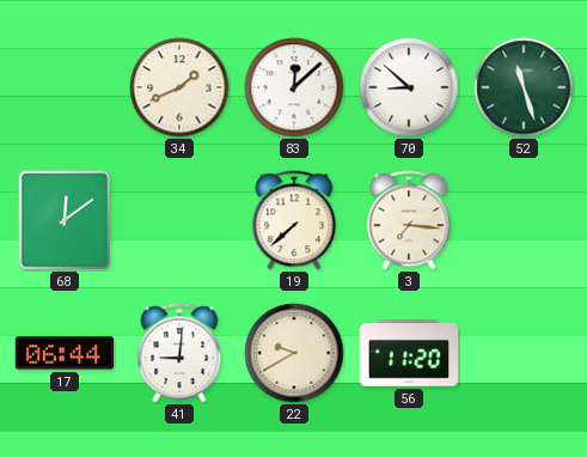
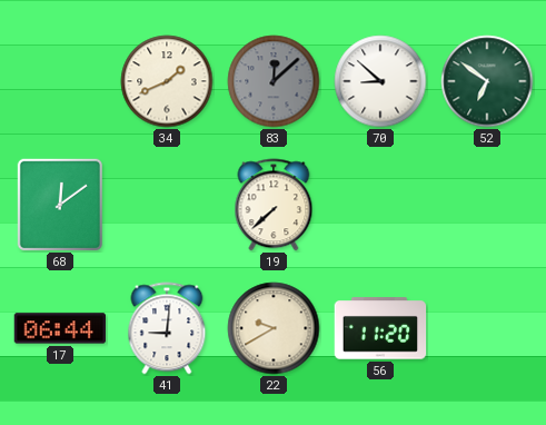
83 dial: white -> grey
52: 11:27 -> 6:51
3: 7:16 -> none
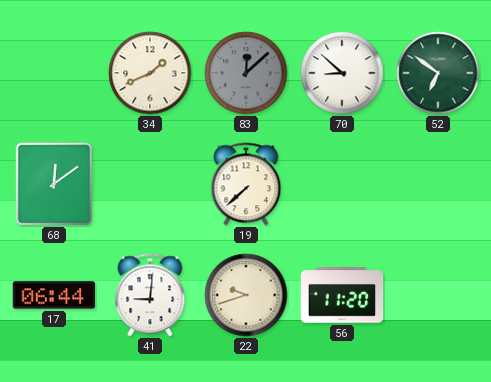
22: 9:40 -> 9:42
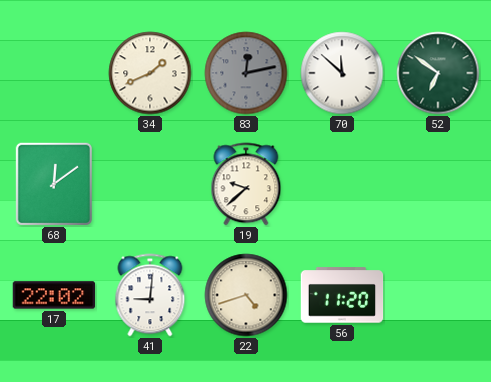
83: 12:08 -> 12:13
70: 8:52 -> 11:52
19: 7:38 -> 9:38
17: 06:44 -> 22:02
22: 9:42 -> 4:42
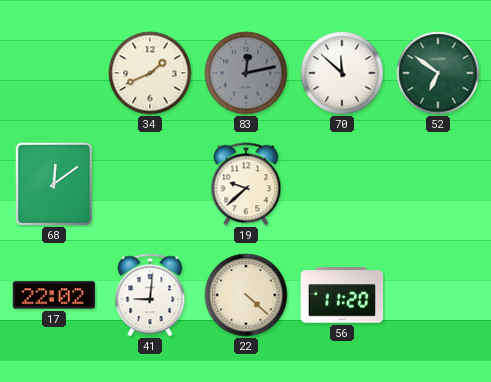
22: 4:42 -> 4:22
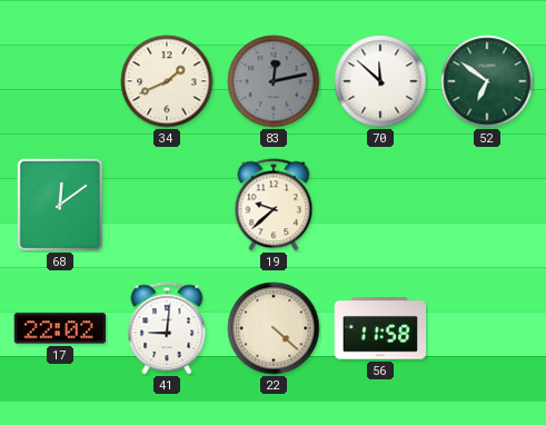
56: 11:20 -> 11:58
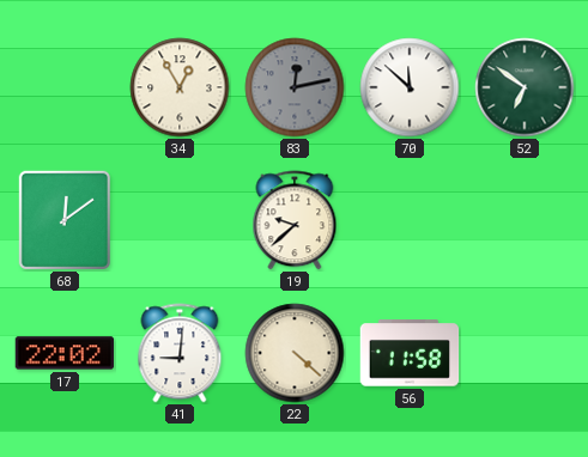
34: 1:41 -> 12:55
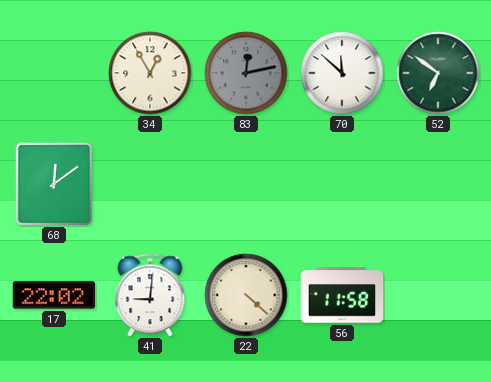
19: 9:38 -> none
